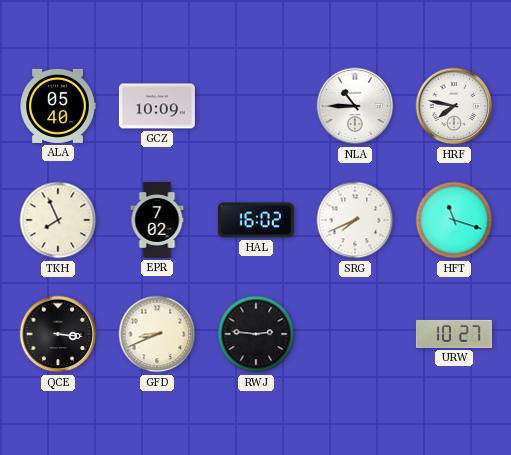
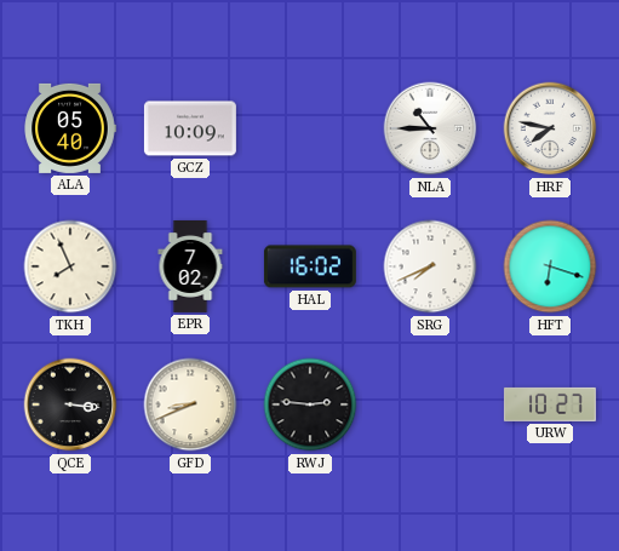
HFT: 11:18 -> 6:18
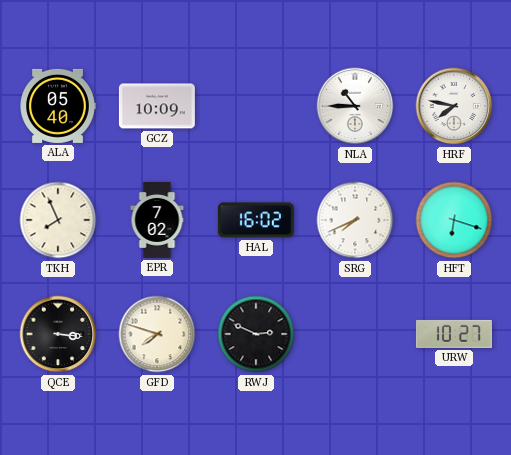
GFD: 8:41 -> 7:48
RWJ: 2:46 -> 2:49
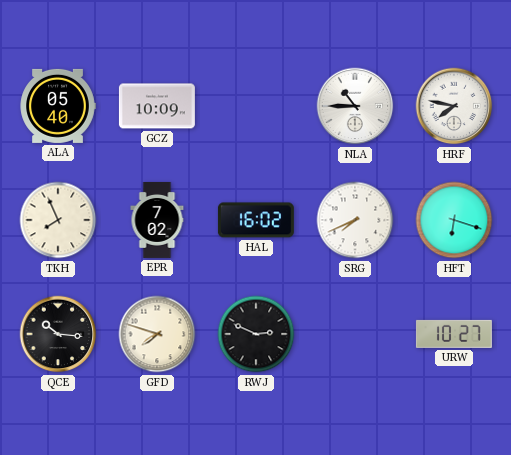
QCE: 3:16 -> 10:16
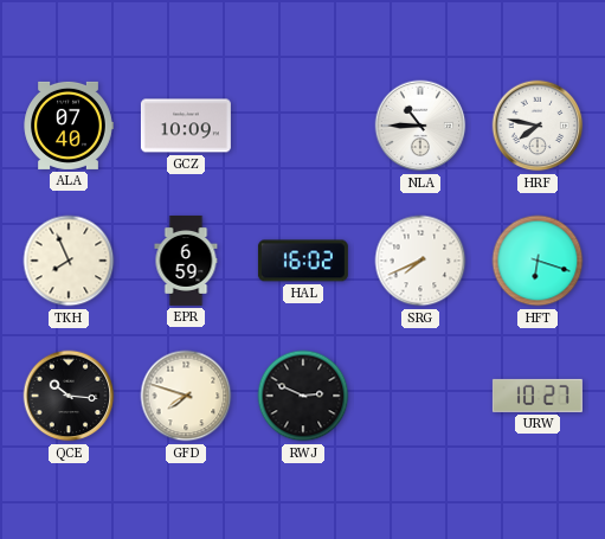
ALA: 05:40 -> 07:40
EPR: 7:02 -> 6:59
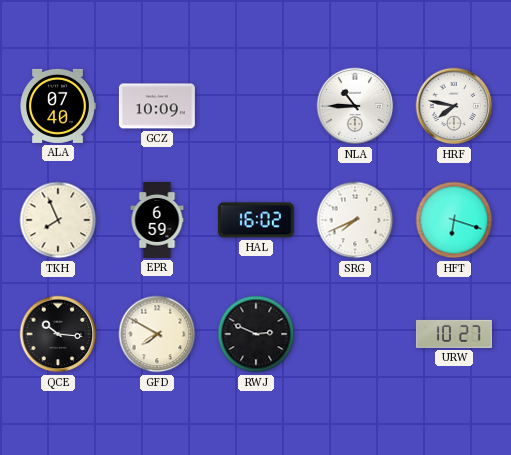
GFD: 7:48 -> 7:50
